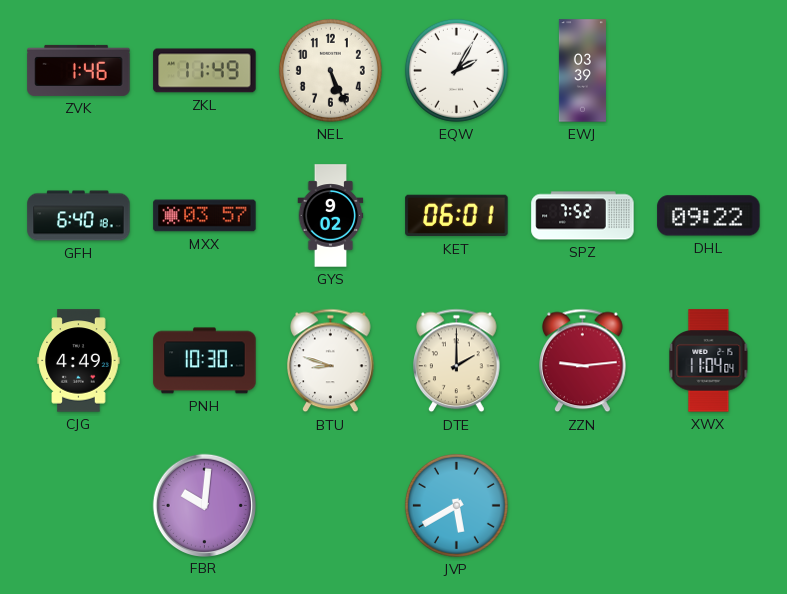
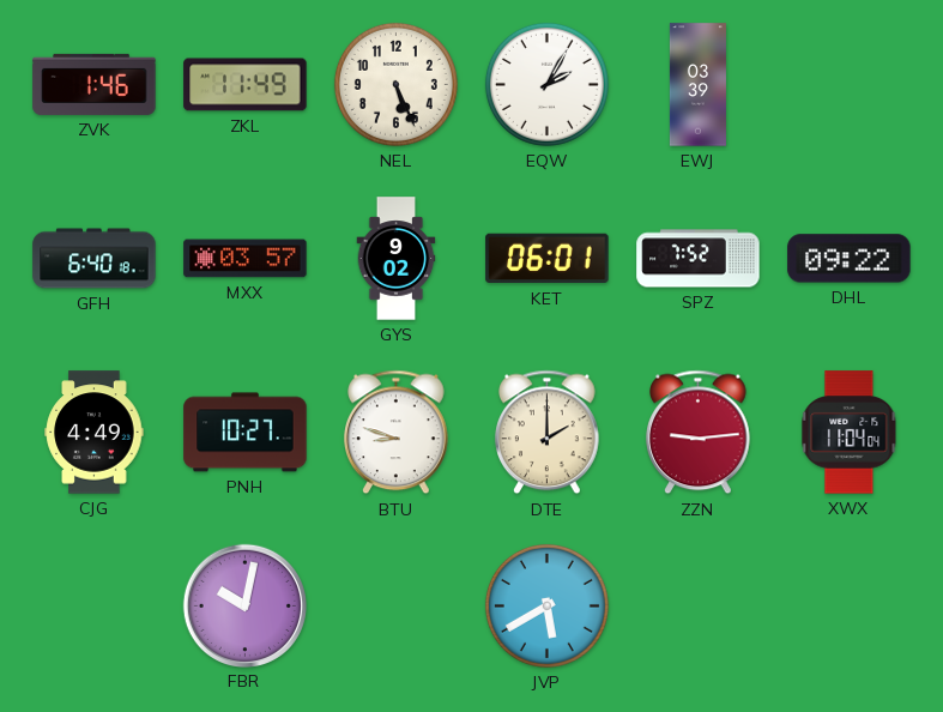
PNH: 10:30 -> 10:27
FBR: 10:01 -> 10:02
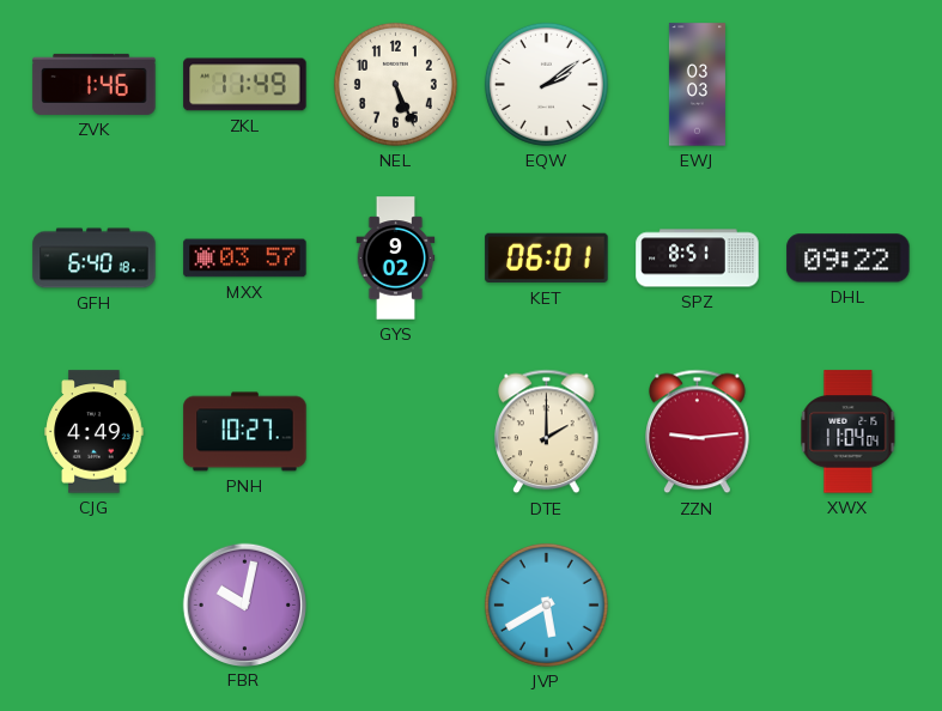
EQW: 2:05 -> 2:09
EWJ: 03:39 -> 03:03
SPZ: 7:52 -> 8:51
BTU: 8:48 -> none
